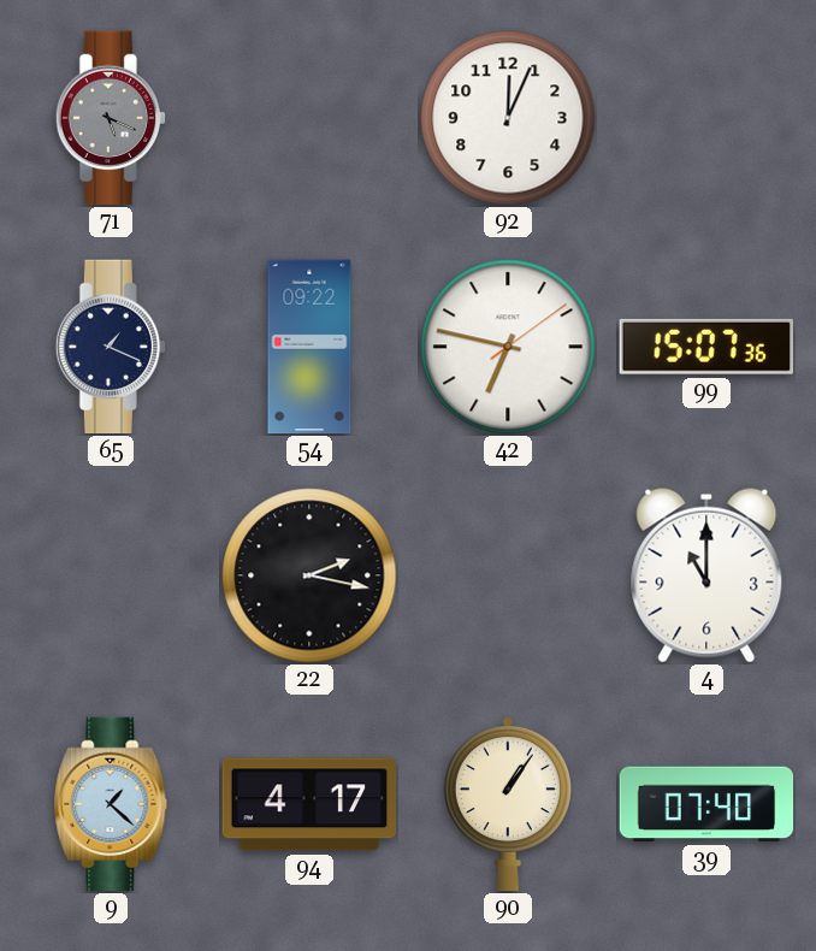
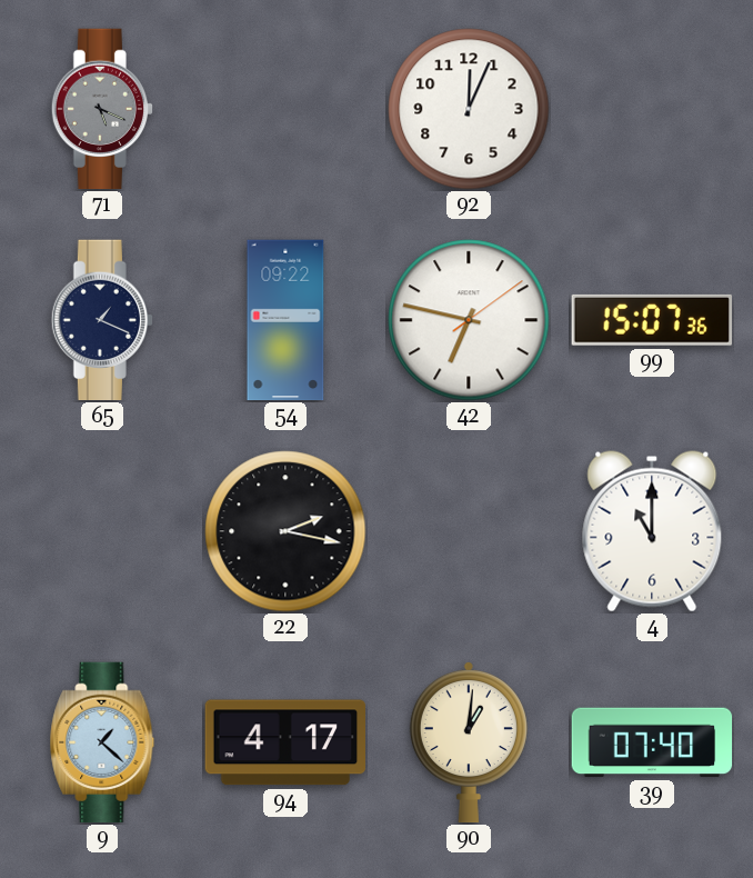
90: 1:06 -> 1:01
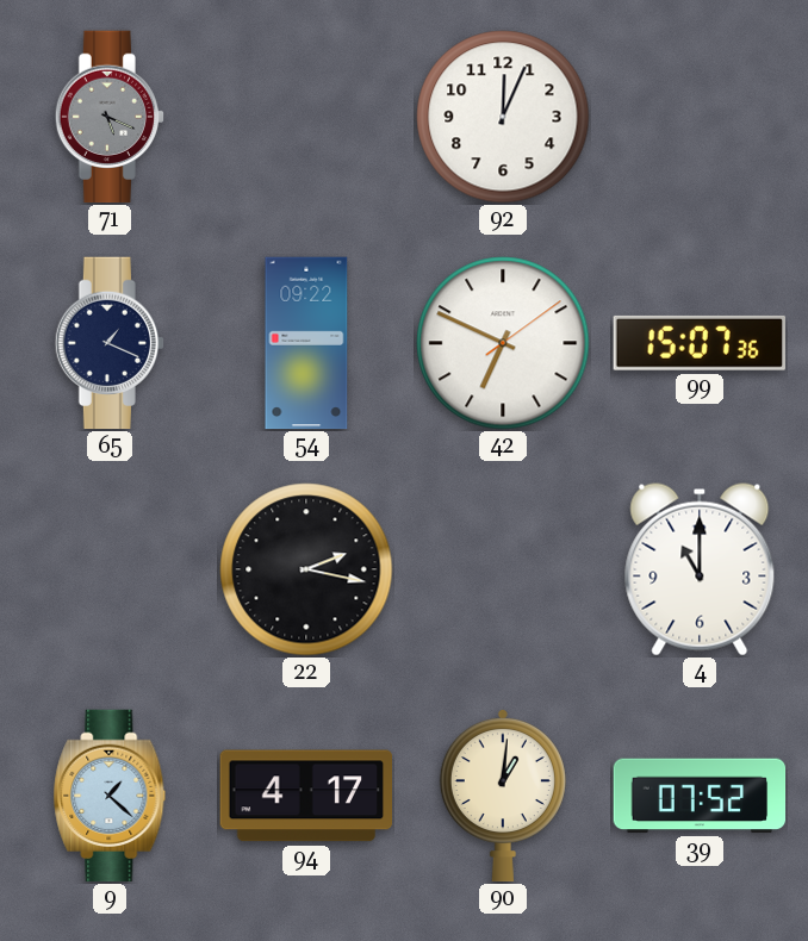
42: 6:47 -> 6:49
39: 07:40 -> 07:52
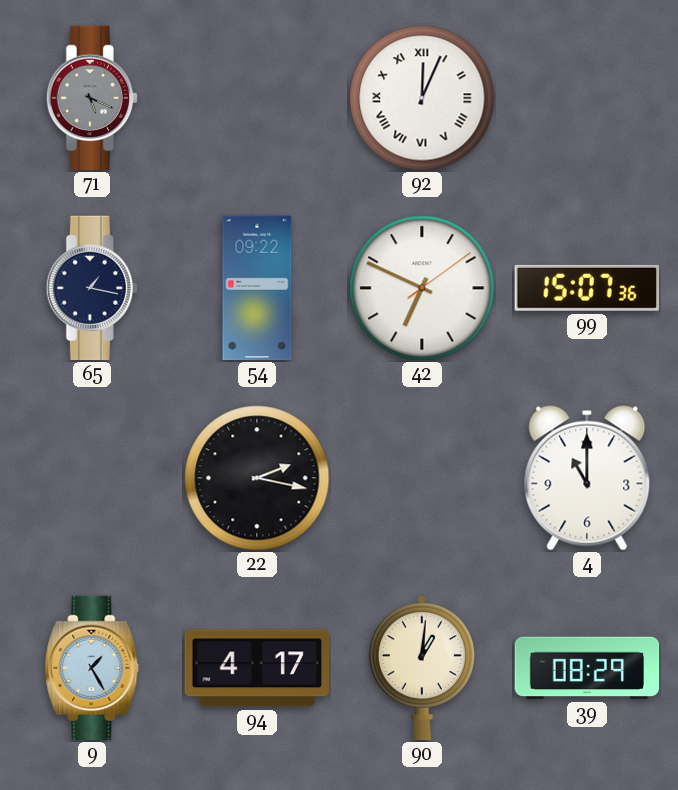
92 numerals: Arabic -> Roman
65: 1:19 -> 1:17
9: 1:22 -> 1:25
39: 07:52 -> 08:29
